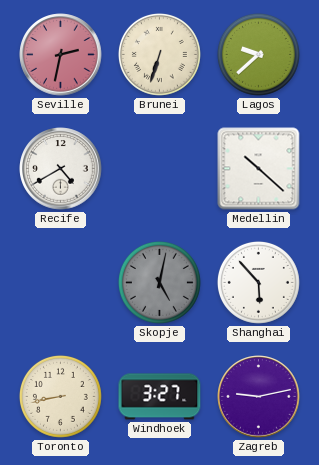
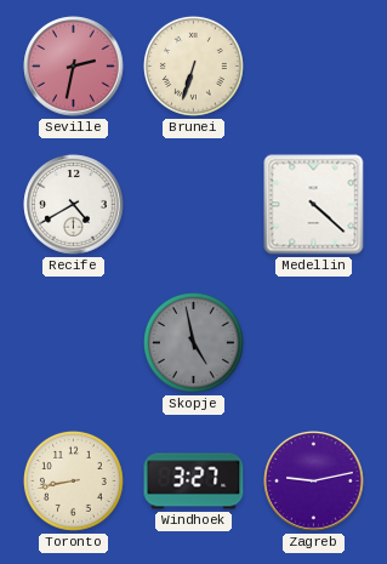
Lagos: 9:38 -> none
Medellin: 10:22 -> 4:22
Skopje: 5:02 -> 4:58
Shanghai: 5:53 -> none
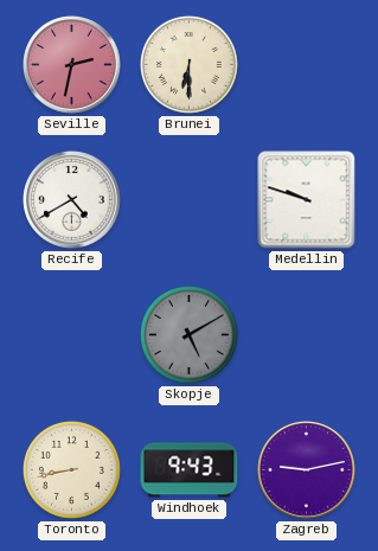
Brunei: 6:33 -> 6:30
Medellin: 4:22 -> 9:48
Skopje: 4:58 -> 5:10
Windhoek: 3:27 -> 9:43
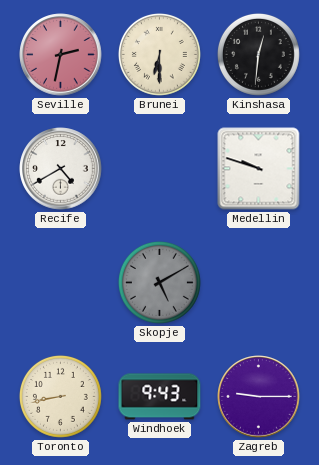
Kinshasa: none -> 12:31
Zagreb: 9:13 -> 9:15
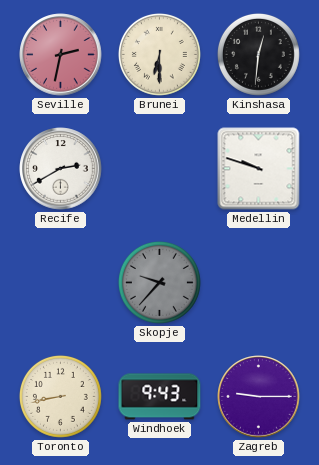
Recife: 4:40 -> 2:40
Skopje: 5:10 -> 9:37
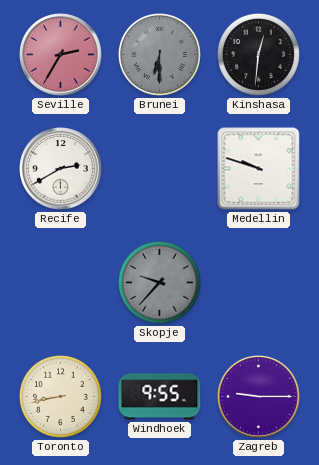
Seville: 2:32 -> 2:35
Brunei dial: cream -> grey
Windhoek: 9:43 -> 9:55
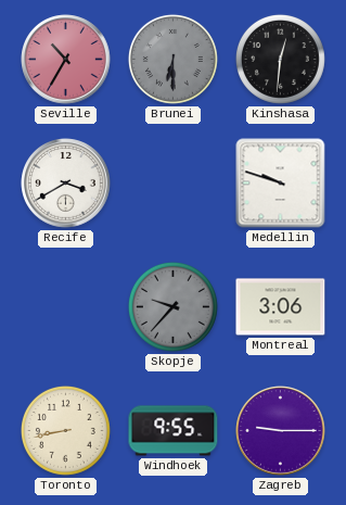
Seville: 2:35 -> 10:35
Recife: 2:40 -> 3:40
Montreal: none -> 3:06
